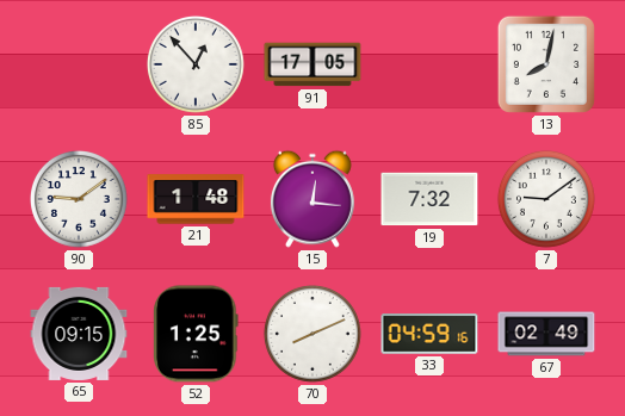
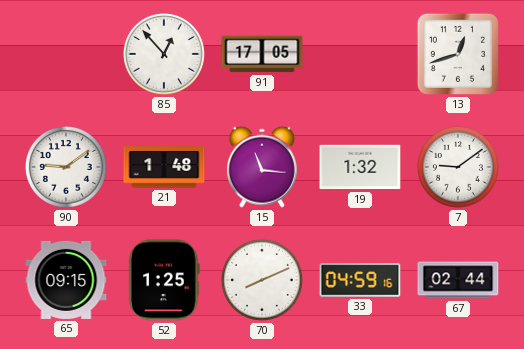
13: 8:02 -> 12:42
15: 12:16 -> 11:16
19: 7:32 -> 1:32
67: 02:49 -> 02:44
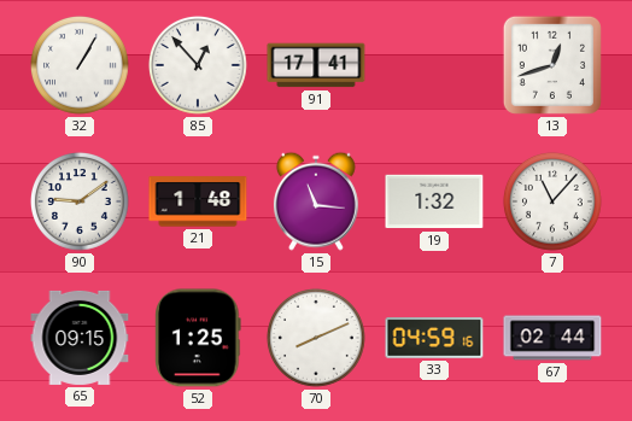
32: none -> 1:05
91: 17:05 -> 17:41
7: 9:09 -> 11:07
